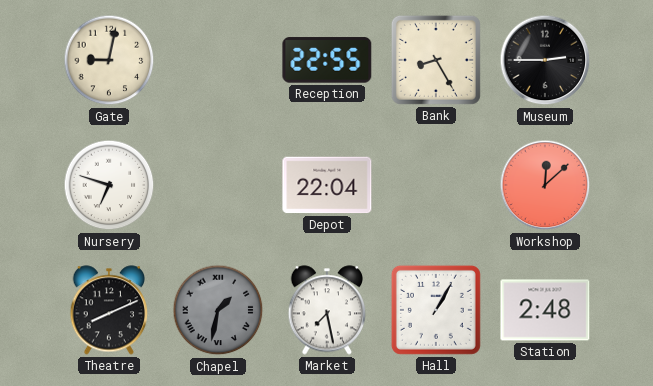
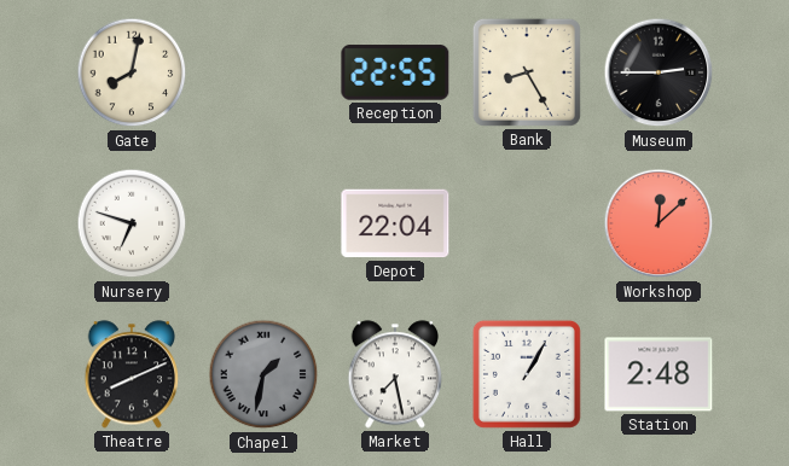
Gate: 9:02 -> 8:02
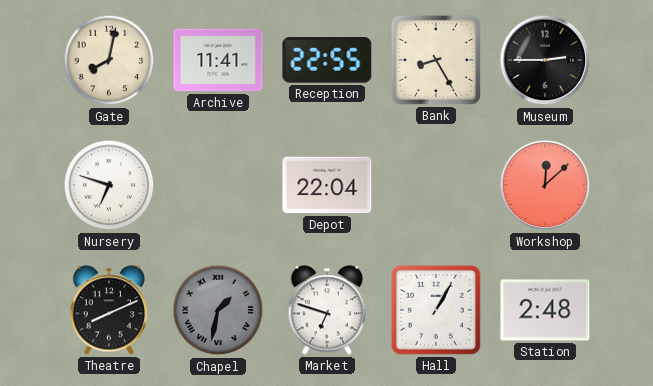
Archive: none -> 11:41
Market: 7:28 -> 6:48
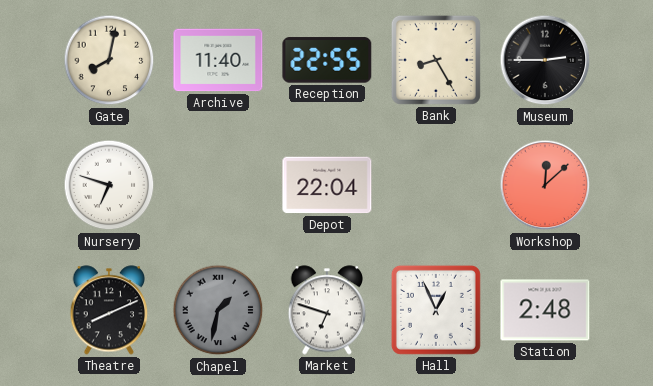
Archive: 11:41 -> 11:40
Hall: 1:05 -> 12:56
